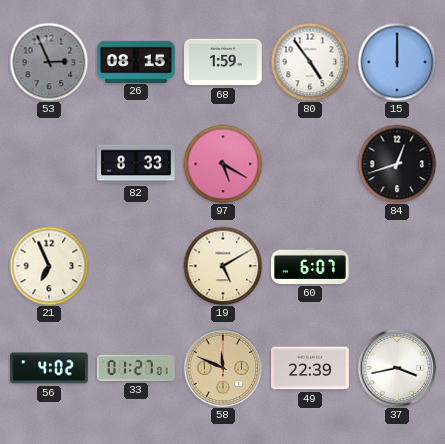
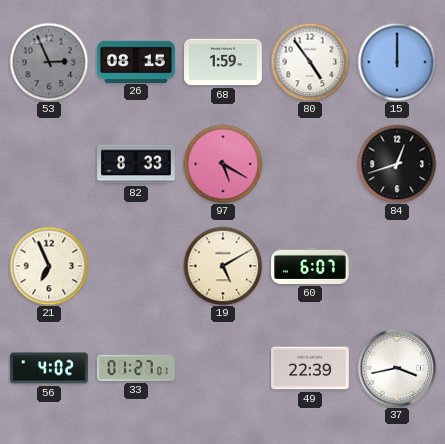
58: 11:49 -> none
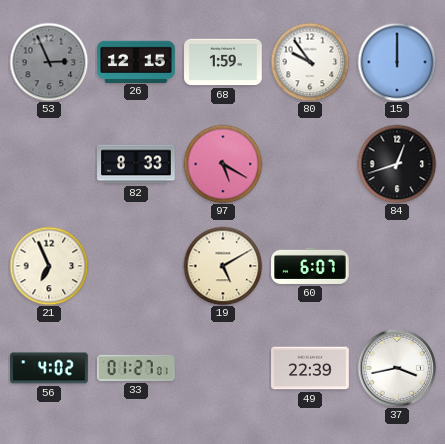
26: 08:15 -> 12:15
80: 4:54 -> 9:54
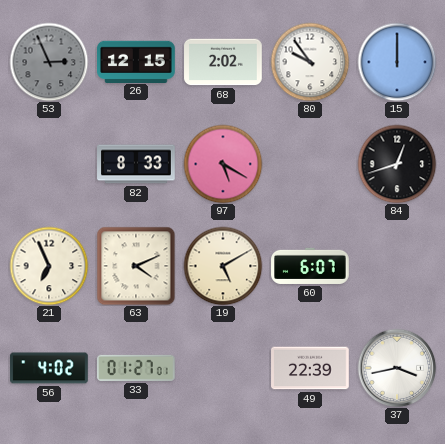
68: 1:59 -> 2:02
63: none -> 4:11
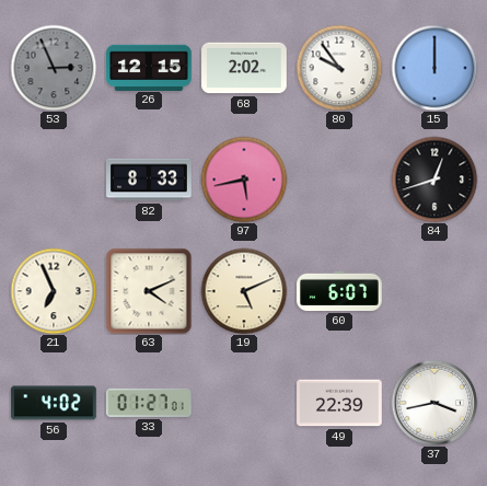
97: 5:20 -> 5:43
19: 5:10 -> 5:11
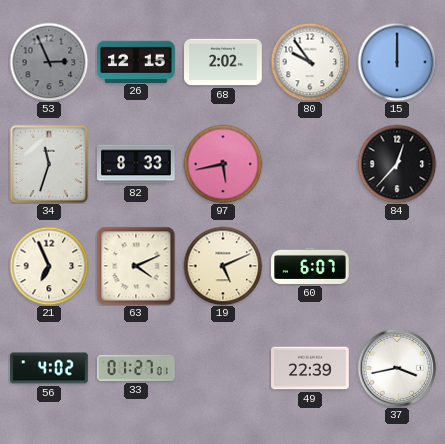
34: none -> 11:33
84: 12:42 -> 12:37
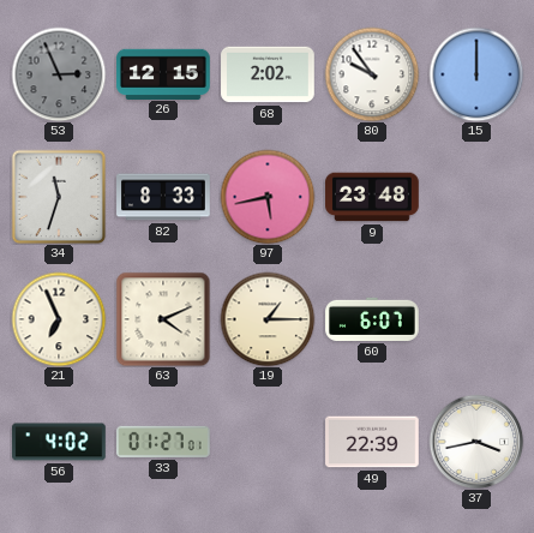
9: none -> 23:48
84: 12:37 -> none
19: 5:11 -> 1:15
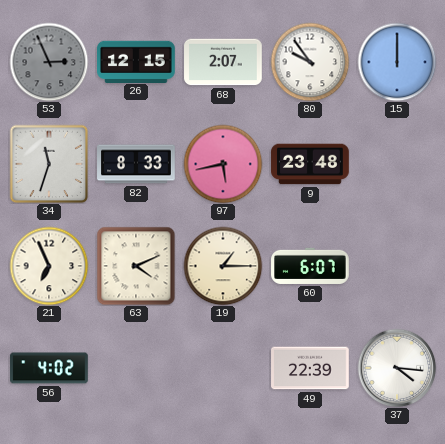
68: 2:02 -> 2:07
33: 01:27 -> none
37: 3:43 -> 4:16
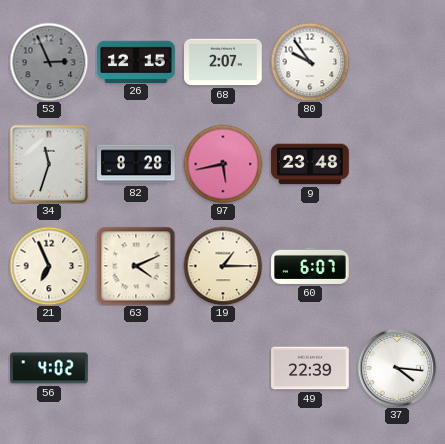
15: 12:00 -> none
82: 8:33 -> 8:28
